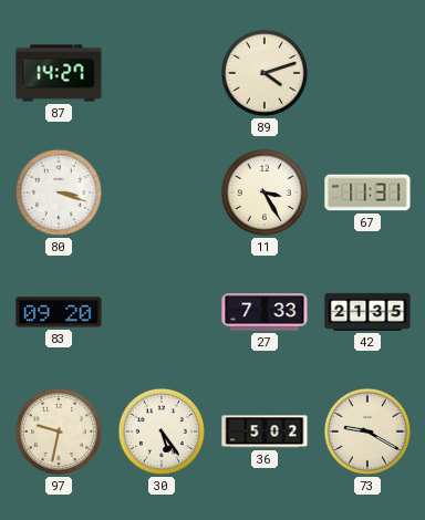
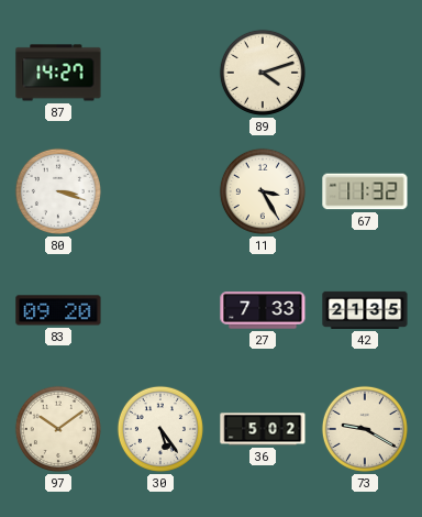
67: 11:31 -> 11:32
97: 9:32 -> 10:09
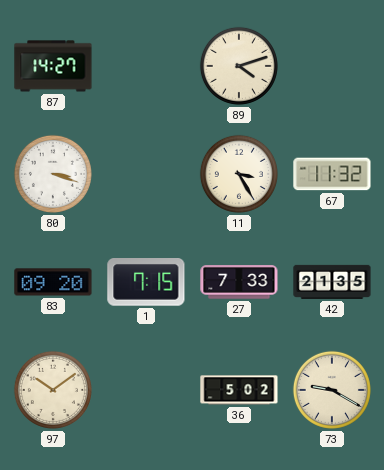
1: none -> 7:15
30: 5:24 -> none
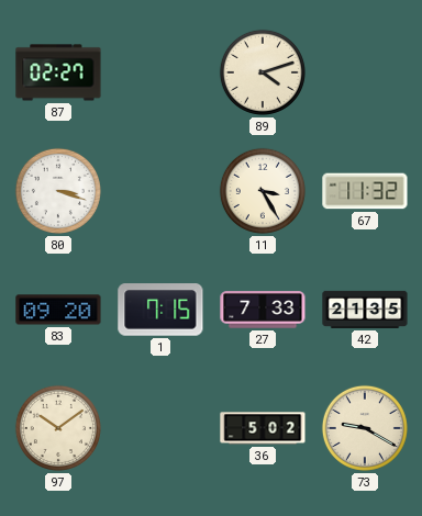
87: 14:27 -> 02:27
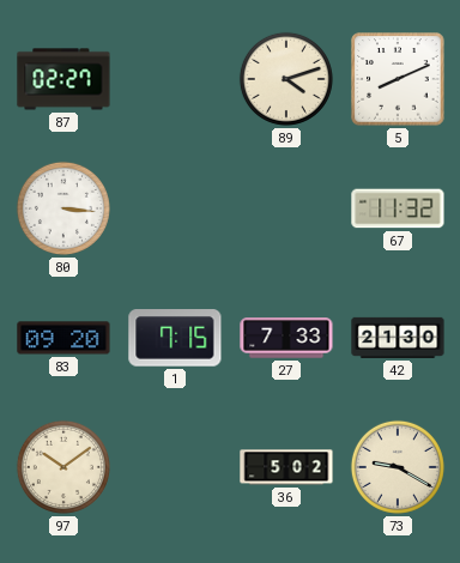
5: none -> 8:11
80: 3:18 -> 3:16
11: 3:25 -> none
42: 21:35 -> 21:30
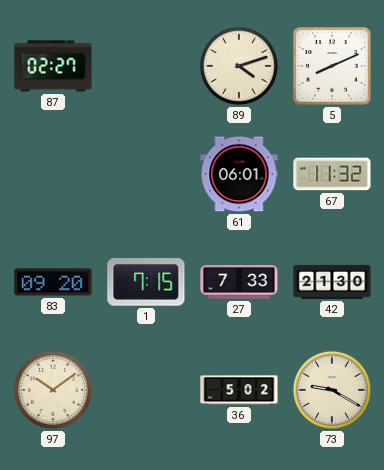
80: 3:16 -> none
61: none -> 06:01
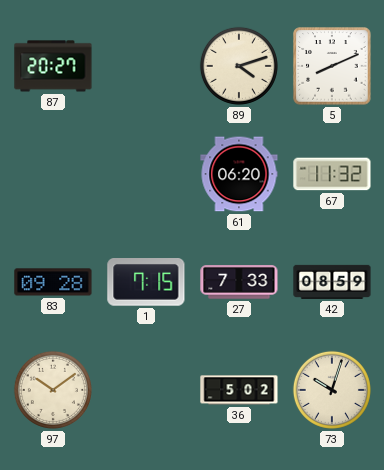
87: 02:27 -> 20:27
61: 06:01 -> 06:20
83: 09:20 -> 09:28
42: 21:30 -> 08:59
73: 9:20 -> 10:03
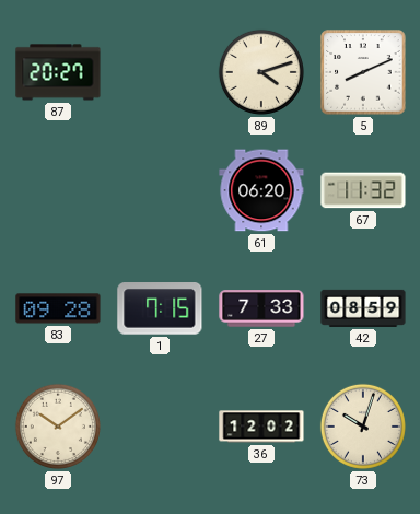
36: 5:02 -> 12:02
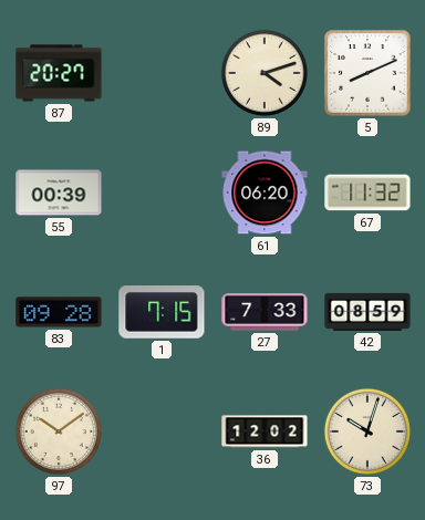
55: none -> 00:39
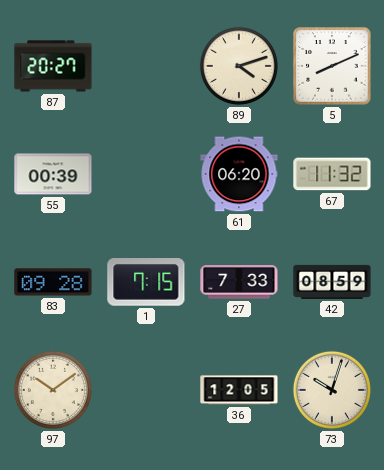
36: 12:02 -> 12:05
